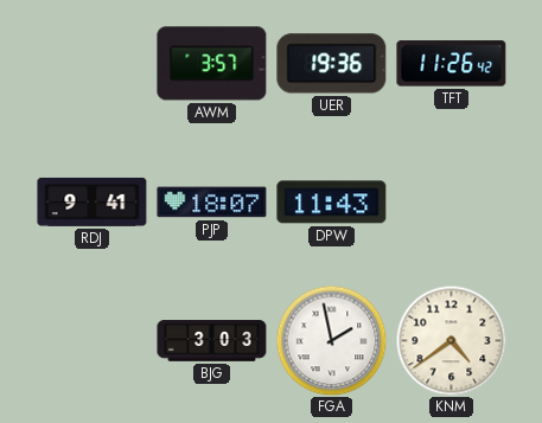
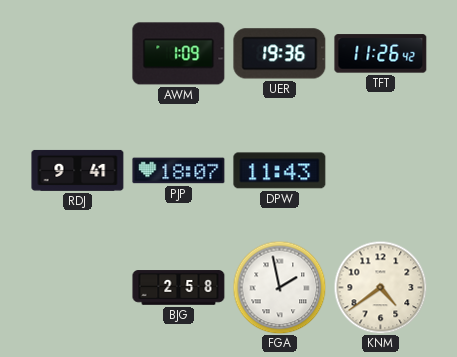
AWM: 3:57 -> 1:09
BJG: 3:03 -> 2:58
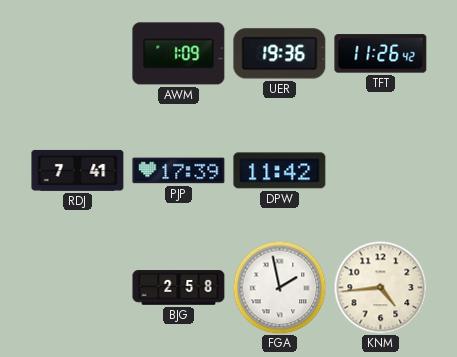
RDJ: 9:41 -> 7:41
PJP: 18:07 -> 17:39
DPW: 11:43 -> 11:42
KNM: 4:39 -> 4:44
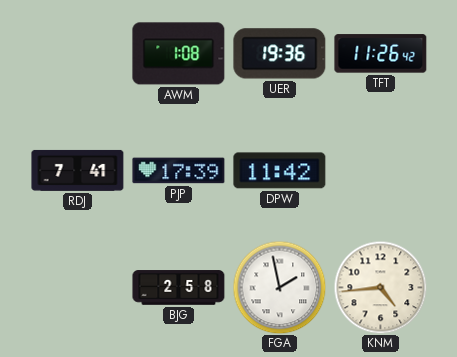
AWM: 1:09 -> 1:08
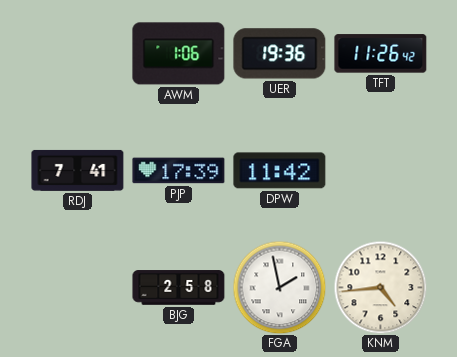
AWM: 1:08 -> 1:06
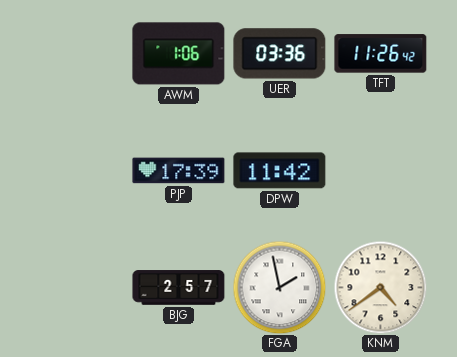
UER: 19:36 -> 03:36
RDJ: 7:41 -> none
BJG: 2:58 -> 2:57
KNM: 4:44 -> 4:39
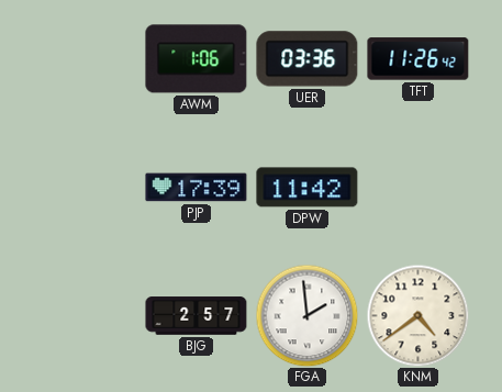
FGA: 1:58 -> 1:59
